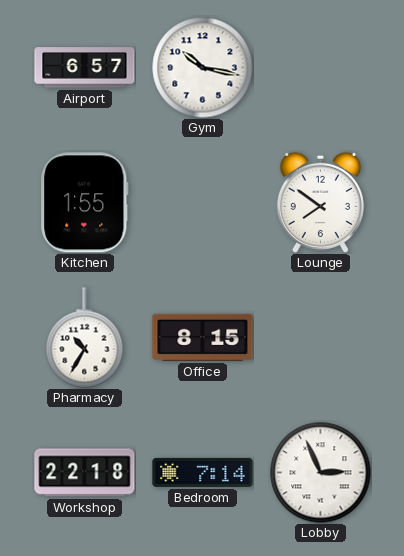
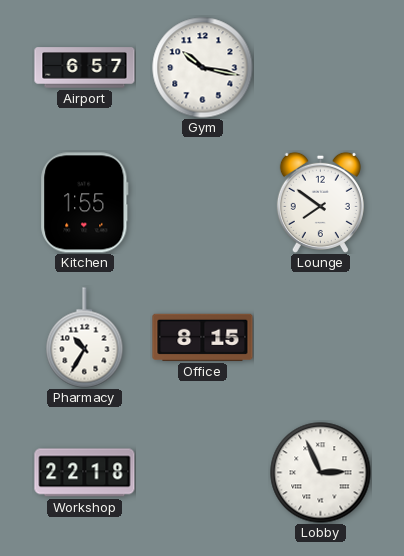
Bedroom: 7:14 -> none
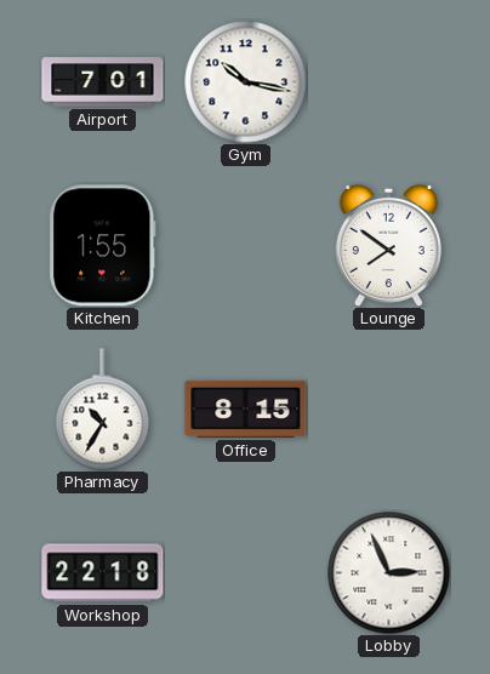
Airport: 6:57 -> 7:01
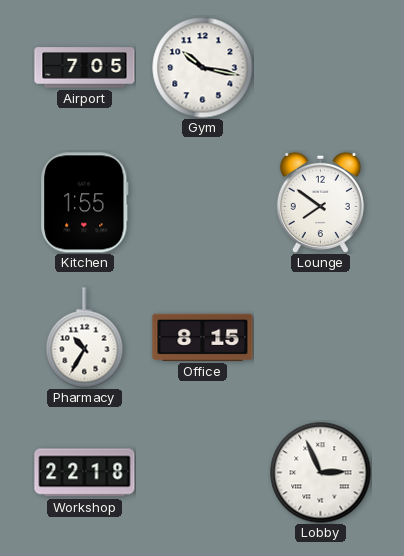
Airport: 7:01 -> 7:05
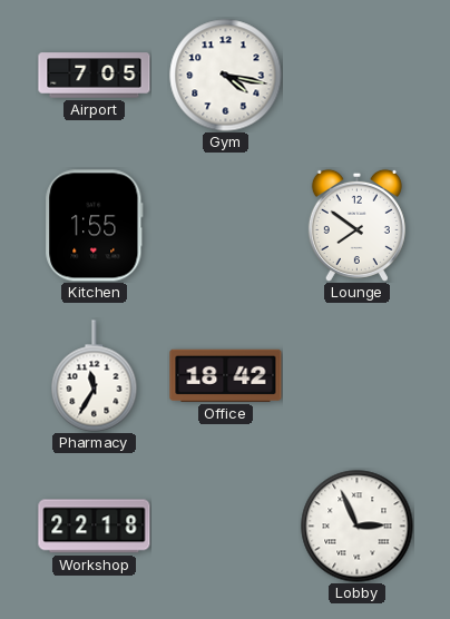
Gym: 10:17 -> 4:17
Pharmacy: 10:35 -> 11:35
Office: 8:15 -> 18:42
